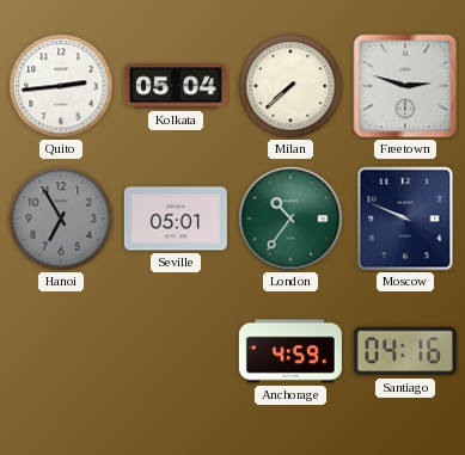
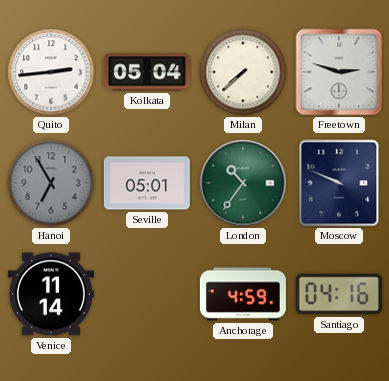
Venice: none -> 11:14
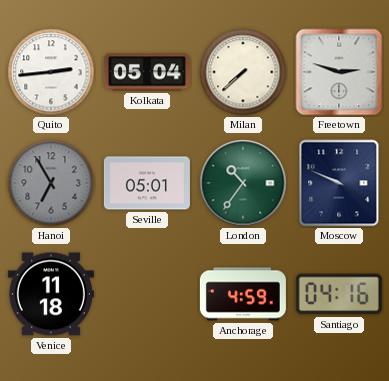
Venice: 11:14 -> 11:18
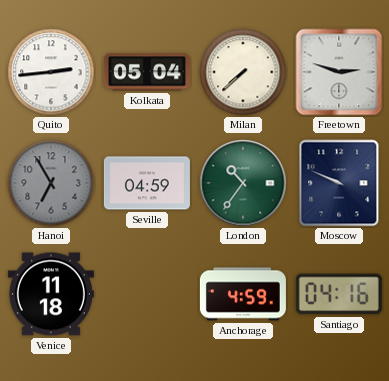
Seville: 05:01 -> 04:59
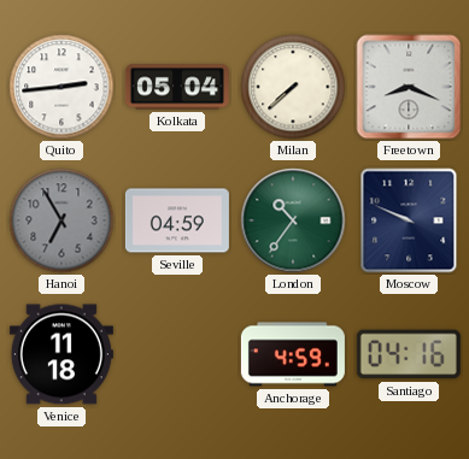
Freetown: 2:48 -> 8:19
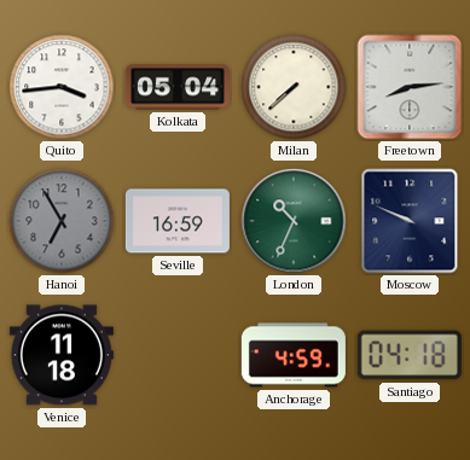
Quito: 2:44 -> 3:44
Freetown: 8:19 -> 8:14
Seville: 04:59 -> 16:59
London: 10:36 -> 10:34
Santiago: 04:16 -> 04:18
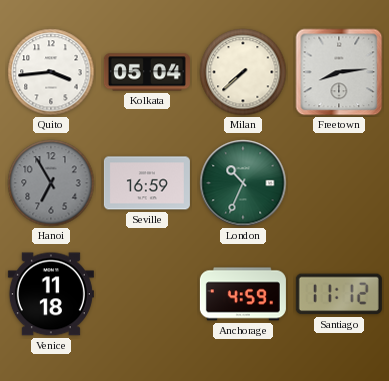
Moscow: 9:49 -> none
Santiago: 04:18 -> 11:12
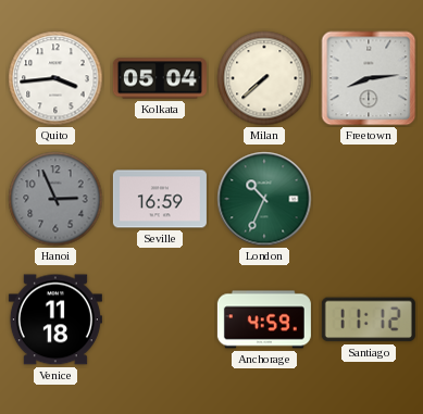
Hanoi: 6:55 -> 2:56
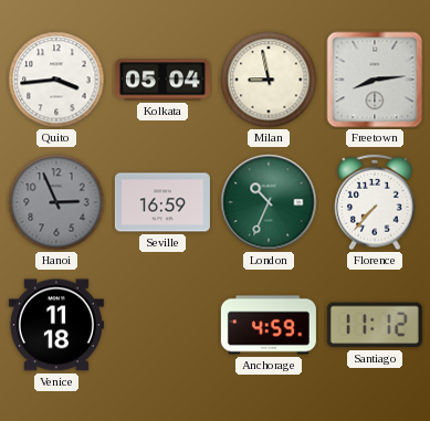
Milan: 7:38 -> 8:58
Florence: none -> 7:37
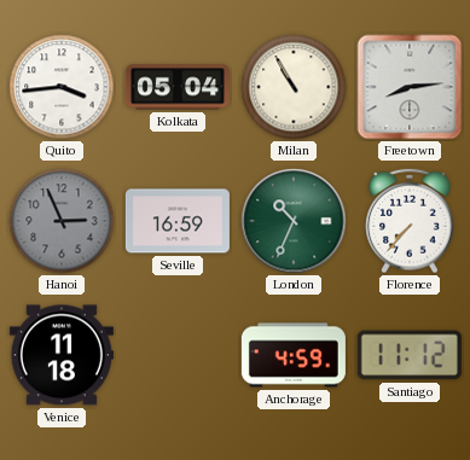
Milan: 8:58 -> 10:55
